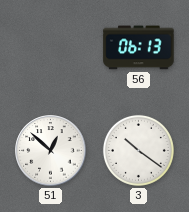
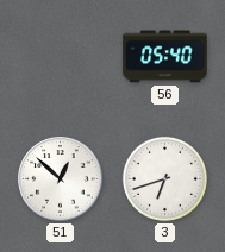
56: 06:13 -> 05:40
3: 10:21 -> 6:42
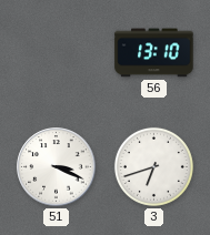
56: 05:40 -> 13:10
51: 12:52 -> 3:19
